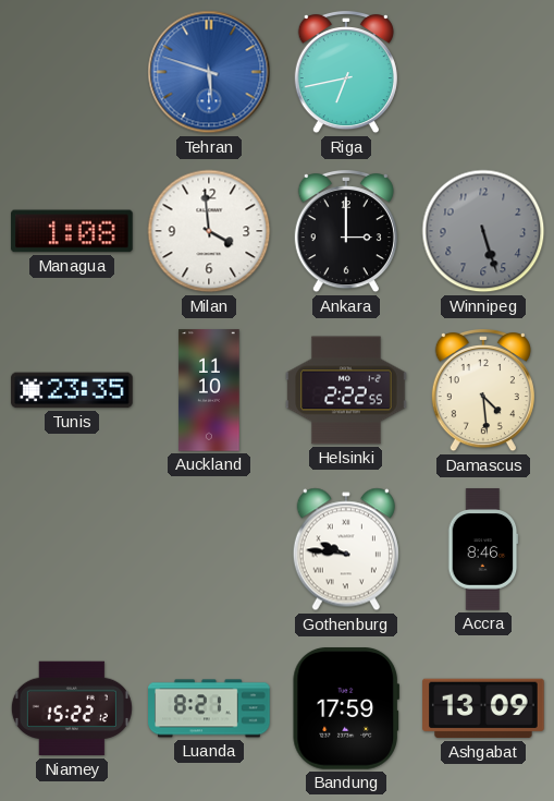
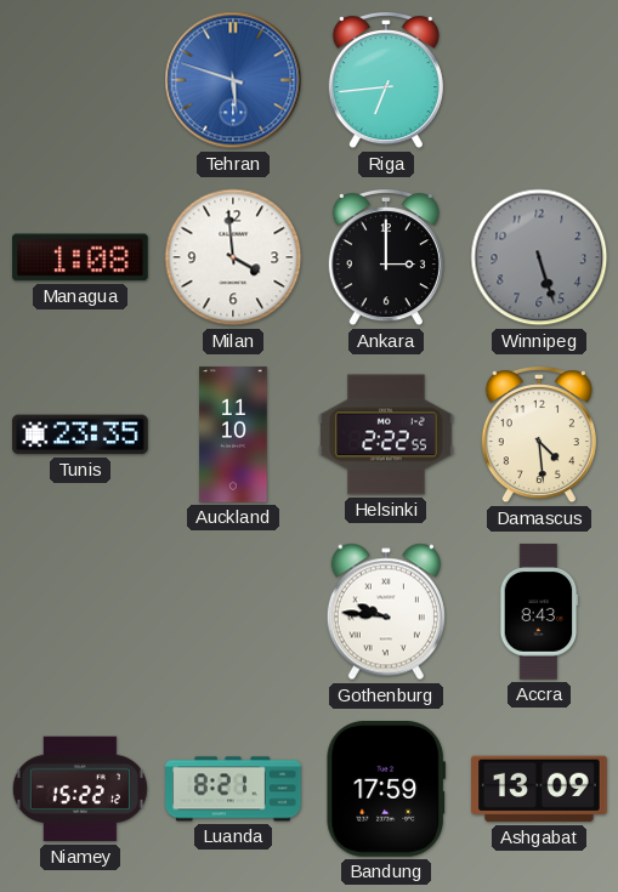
Riga: 6:43 -> 6:44
Accra: 8:46 -> 8:43
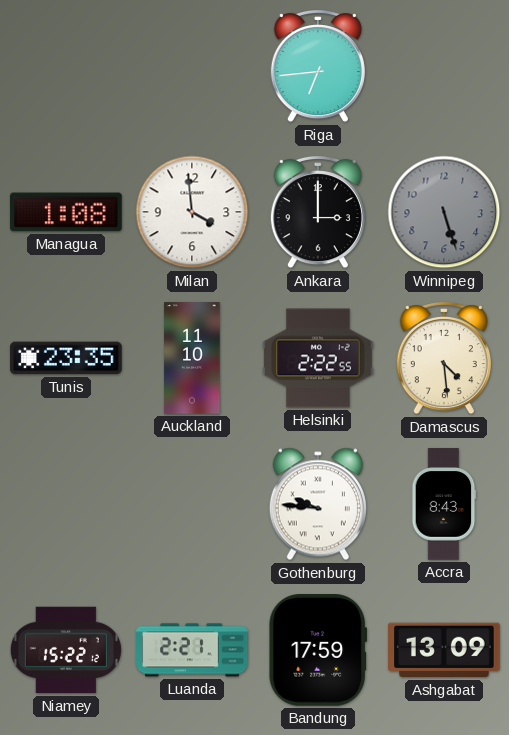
Tehran: 5:48 -> none
Luanda: 8:21 -> 2:21
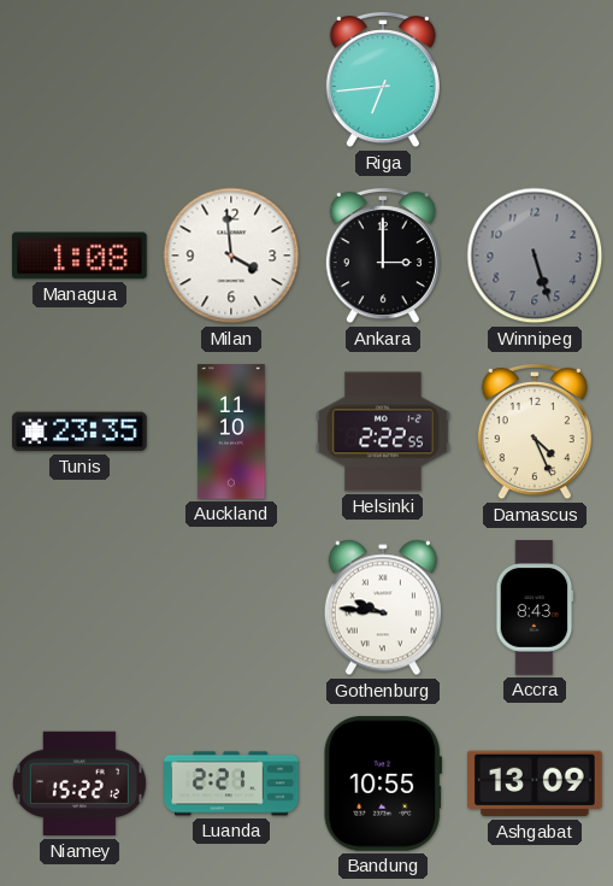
Damascus: 4:29 -> 4:26
Bandung: 17:59 -> 10:55
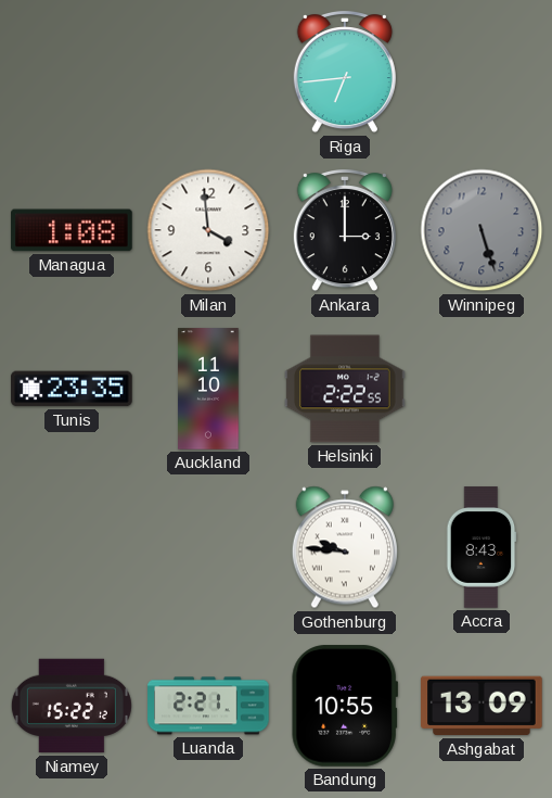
Damascus: 4:26 -> none
